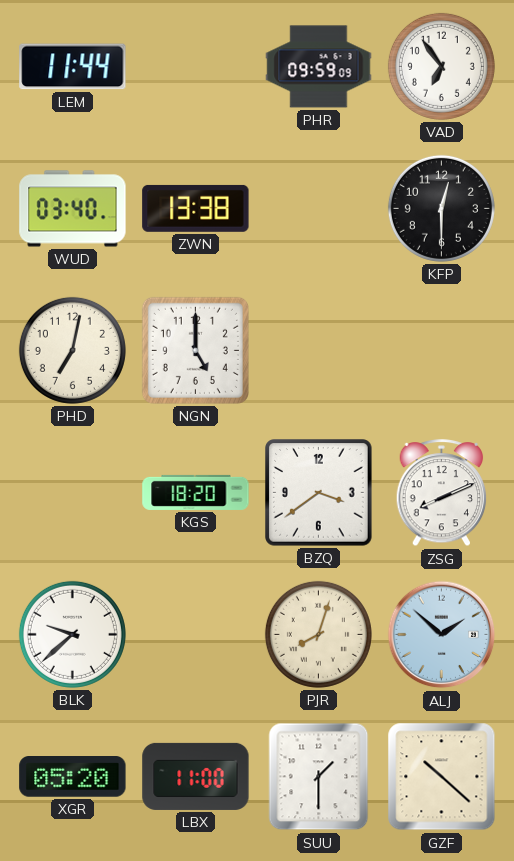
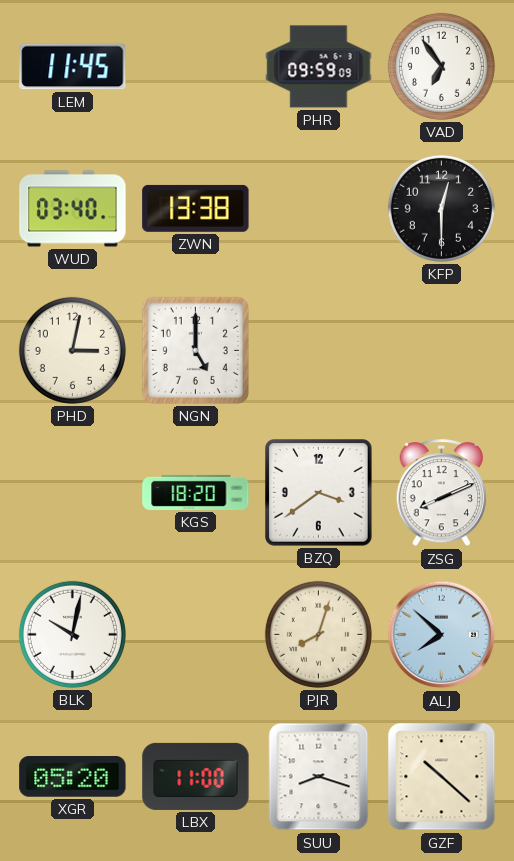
LEM: 11:44 -> 11:45
PHD: 7:02 -> 3:02
BLK: 9:38 -> 10:02
ALJ: 1:52 -> 7:52
SUU: 1:30 -> 8:18
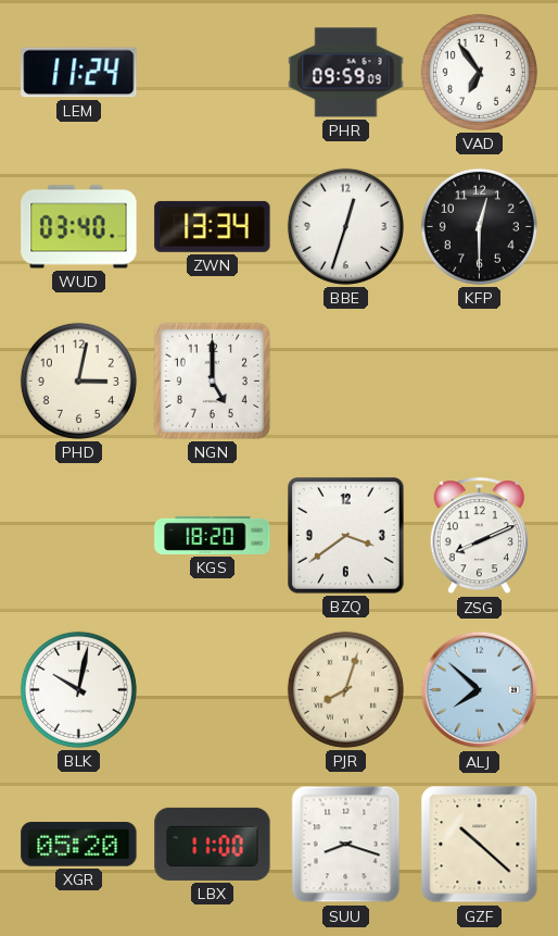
LEM: 11:45 -> 11:24
ZWN: 13:38 -> 13:34
BBE: none -> 12:33
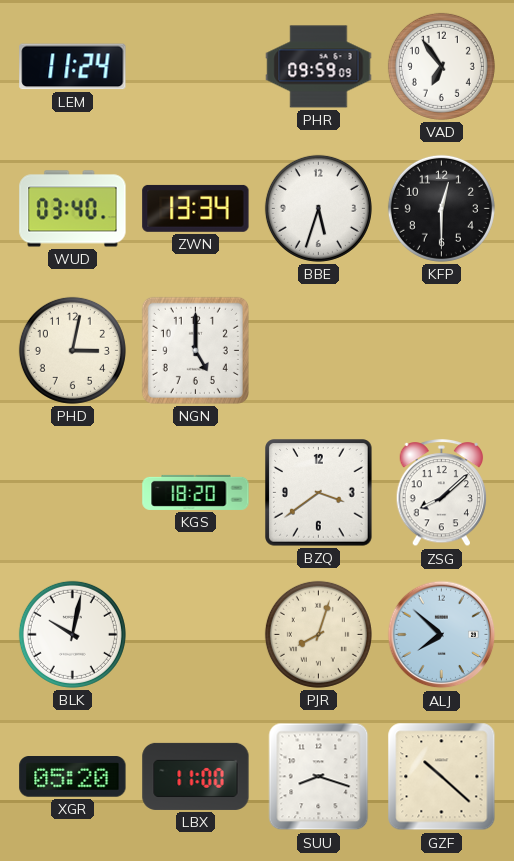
BBE: 12:33 -> 5:33
ZSG: 8:11 -> 8:08
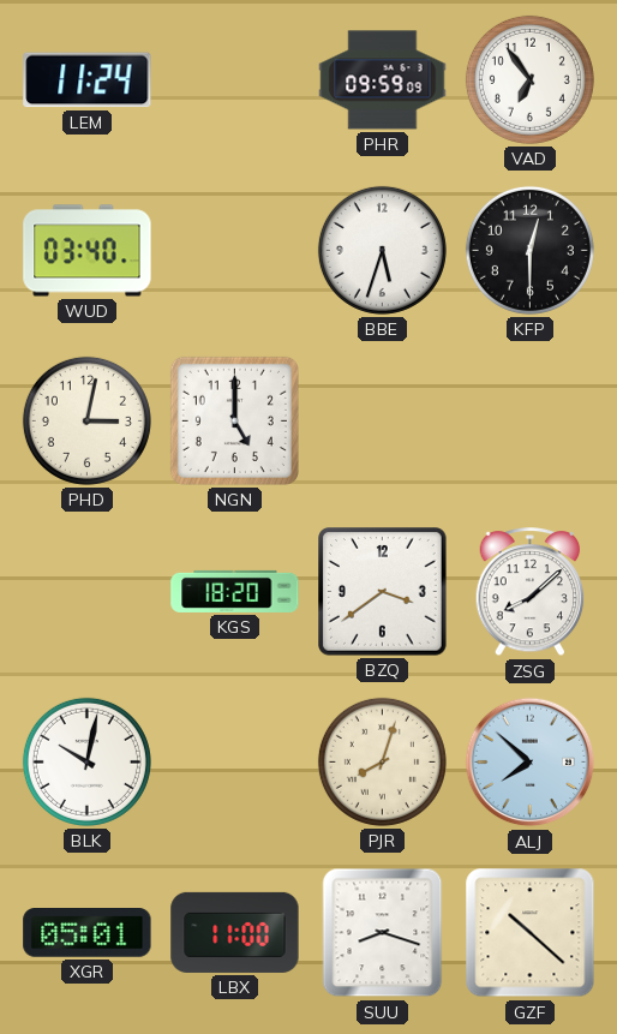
ZWN: 13:34 -> none
XGR: 05:20 -> 05:01
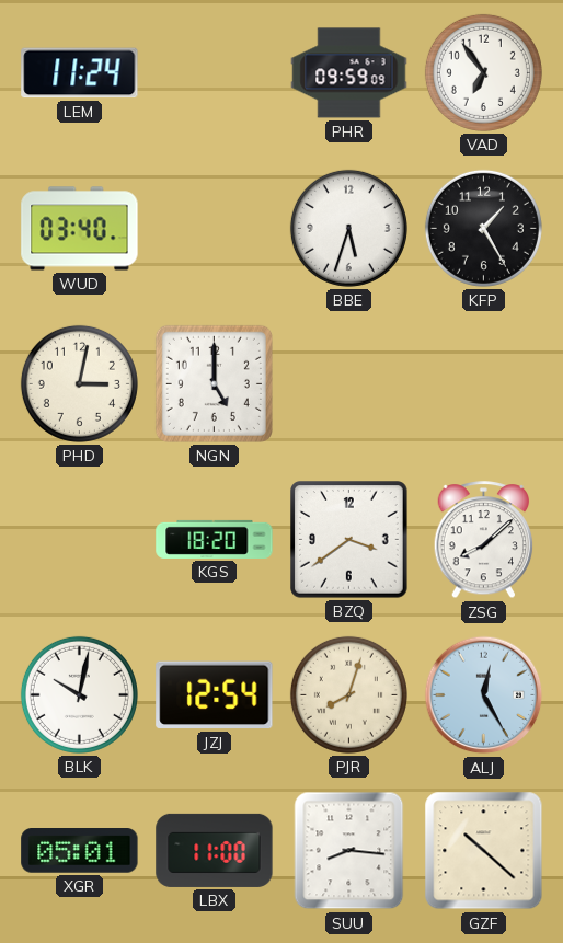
KFP: 12:30 -> 1:25
JZJ: none -> 12:54
ALJ: 7:52 -> 12:25
SUU: 8:18 -> 8:16
